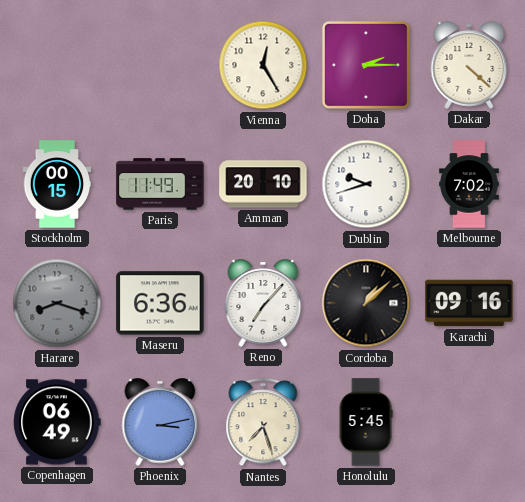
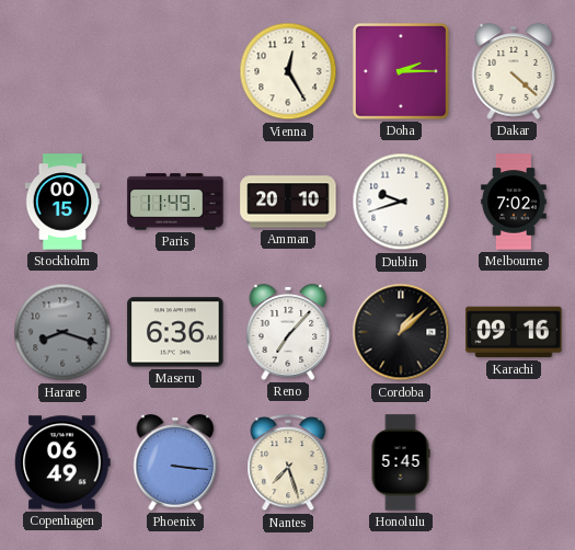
Phoenix: 3:13 -> 3:16
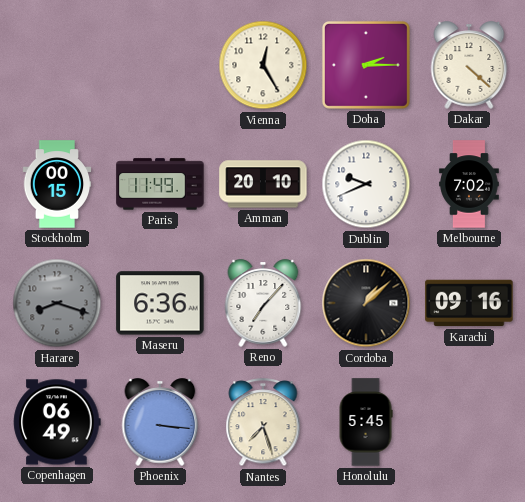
Dublin: 9:42 -> 9:41
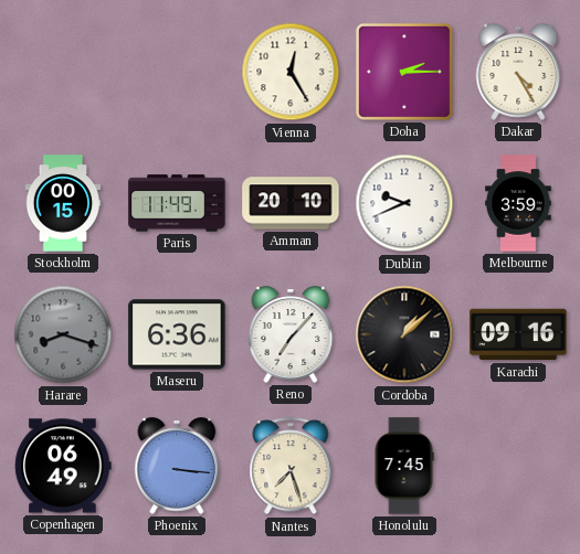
Dakar: 4:22 -> 4:25
Melbourne: 7:02 -> 3:59
Honolulu: 5:45 -> 7:45
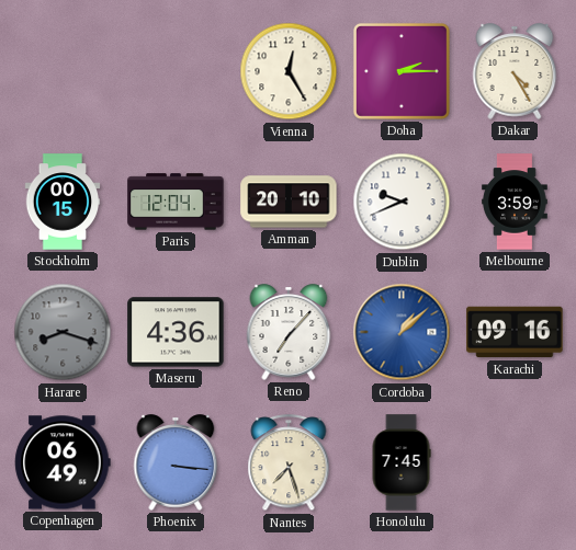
Paris: 11:49 -> 12:04
Maseru: 6:36 -> 4:36
Cordoba dial: black -> blue
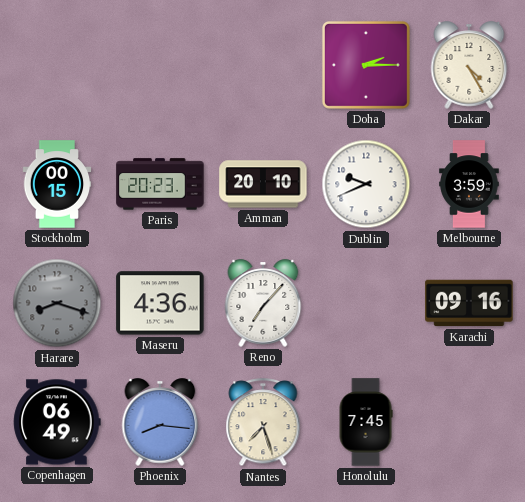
Vienna: 12:25 -> none
Paris: 12:04 -> 20:23
Cordoba: 1:08 -> none
Phoenix: 3:16 -> 8:16
